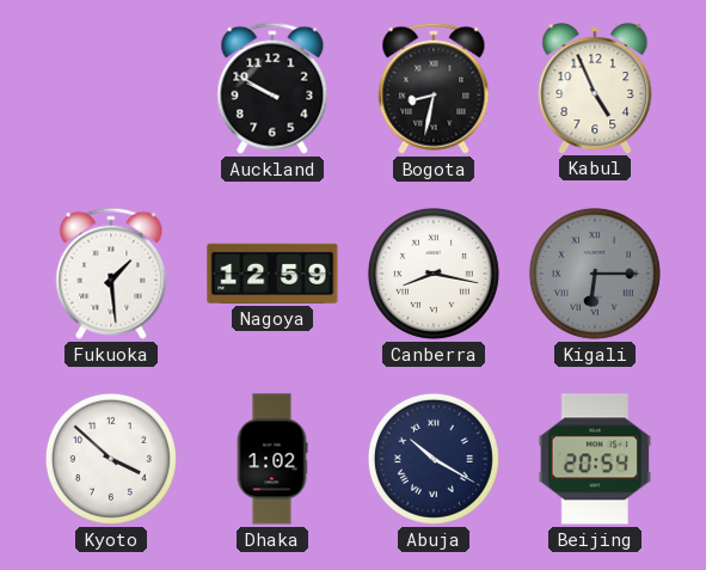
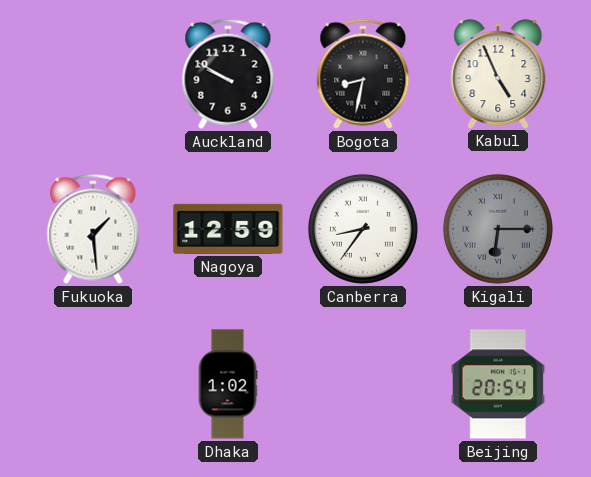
Canberra: 8:17 -> 8:36
Kyoto: 3:52 -> none
Abuja: 10:20 -> none
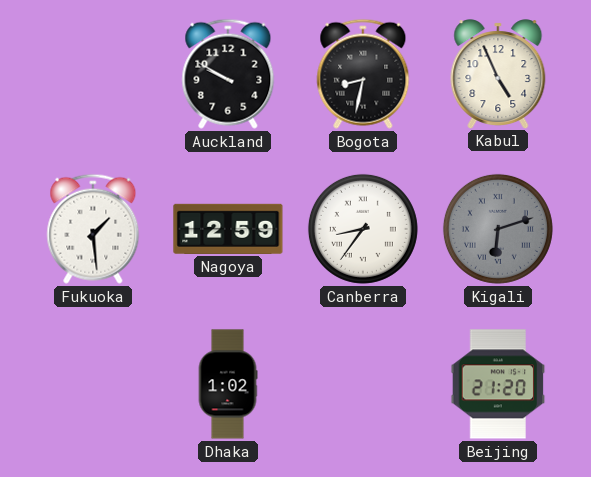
Kigali: 6:15 -> 6:12
Beijing: 20:54 -> 21:20
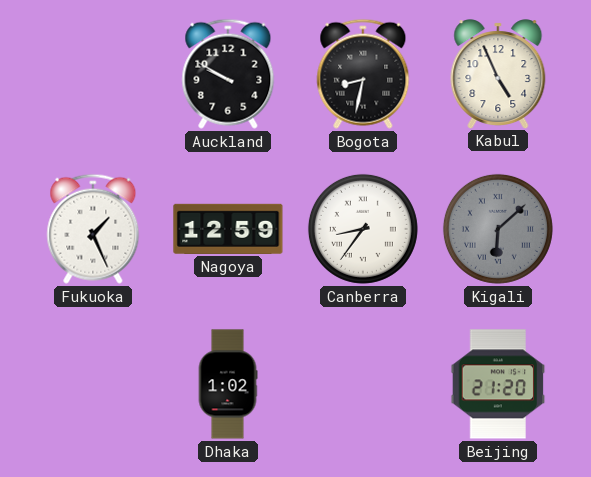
Fukuoka: 1:29 -> 1:26
Kigali: 6:12 -> 6:08
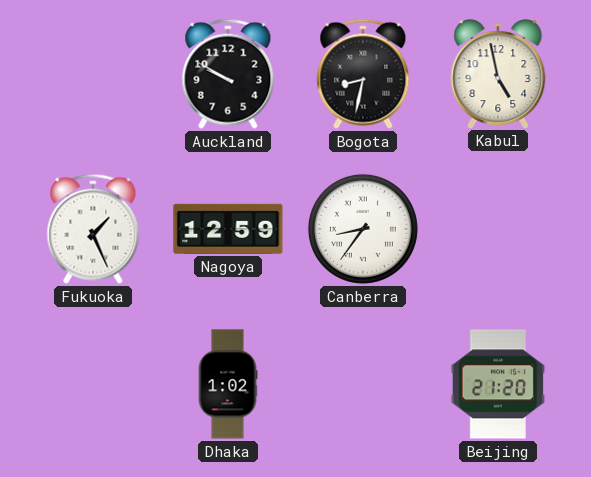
Kabul: 4:56 -> 4:58
Kigali: 6:08 -> none
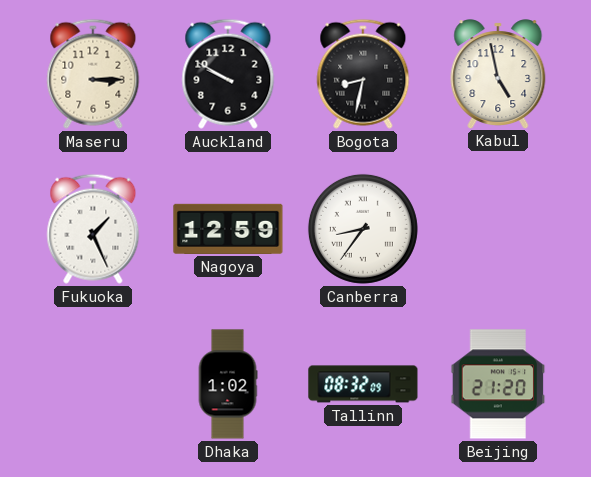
Maseru: none -> 3:15
Tallinn: none -> 08:32
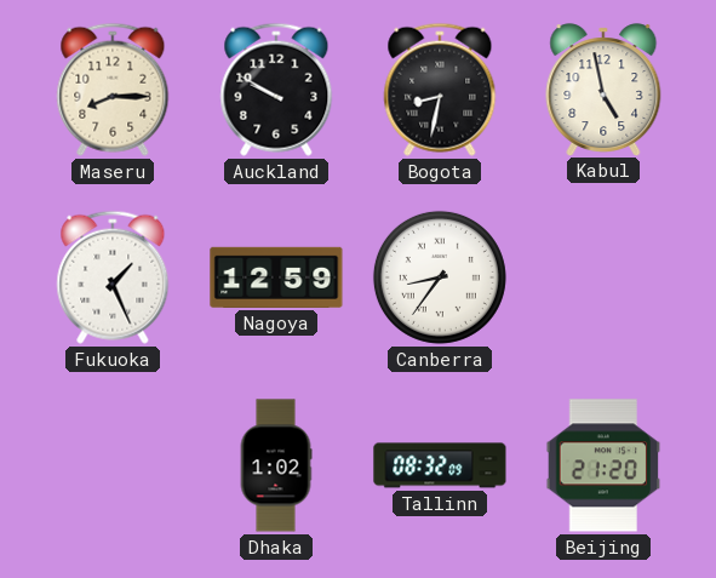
Maseru: 3:15 -> 8:15
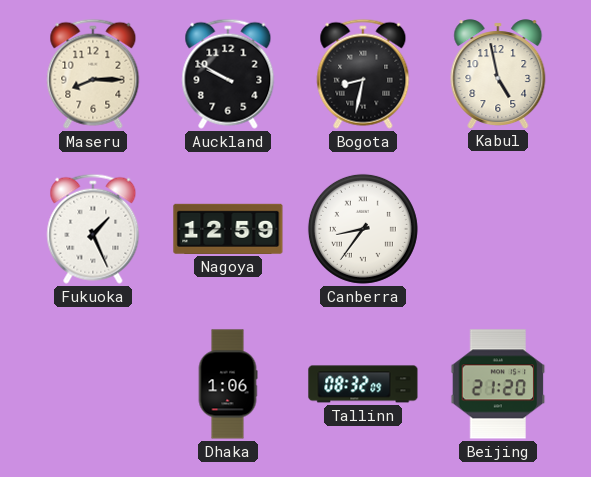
Dhaka: 1:02 -> 1:06
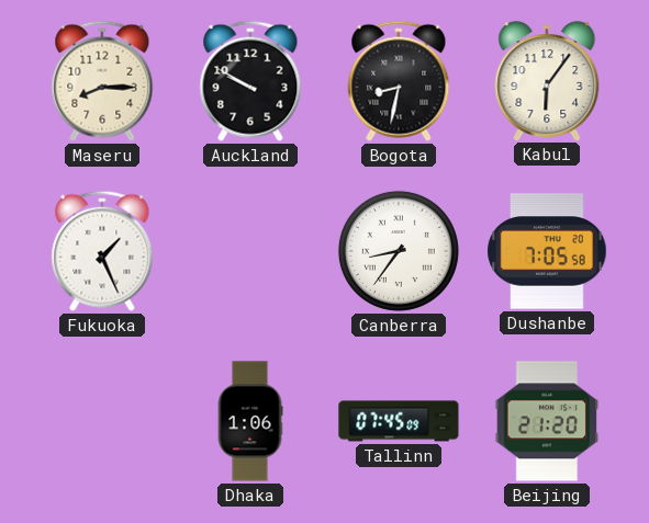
Kabul: 4:58 -> 6:06
Nagoya: 12:59 -> none
Dushanbe: none -> 7:05
Tallinn: 08:32 -> 07:45
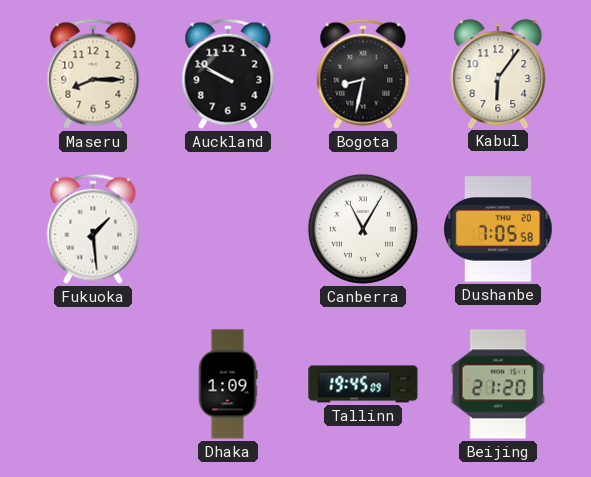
Fukuoka: 1:26 -> 1:29
Canberra: 8:36 -> 11:05
Dhaka: 1:06 -> 1:09
Tallinn: 07:45 -> 19:45
